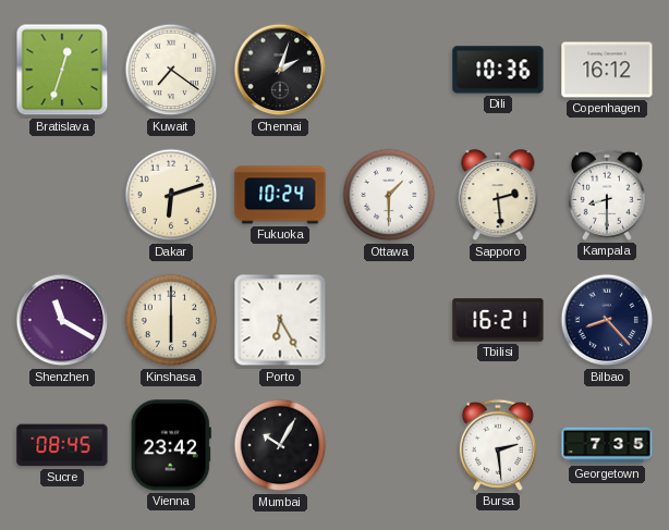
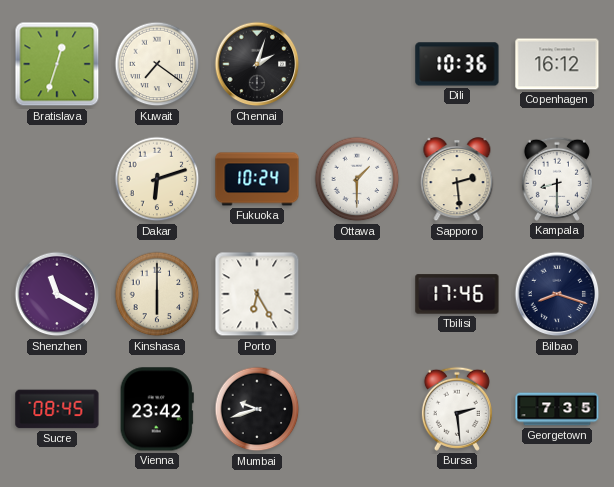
Tbilisi: 16:21 -> 17:46
Bilbao: 8:23 -> 8:18
Mumbai: 10:05 -> 9:42
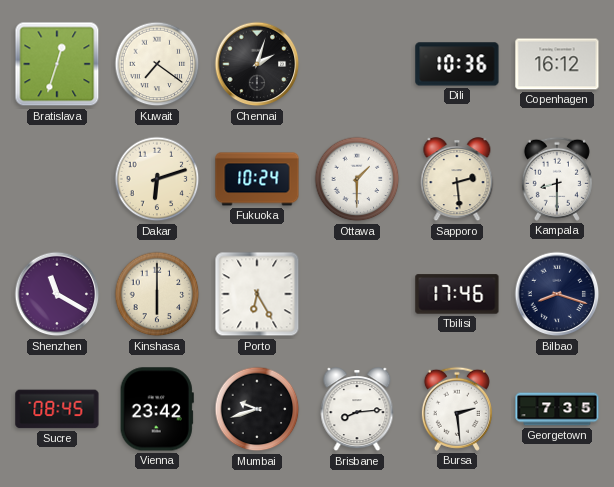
Brisbane: none -> 8:14
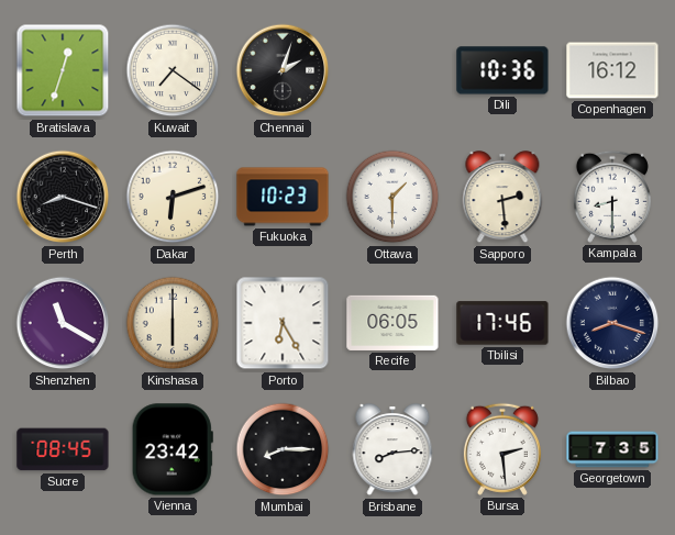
Perth: none -> 8:18
Fukuoka: 10:24 -> 10:23
Recife: none -> 06:05
Mumbai: 9:42 -> 8:15
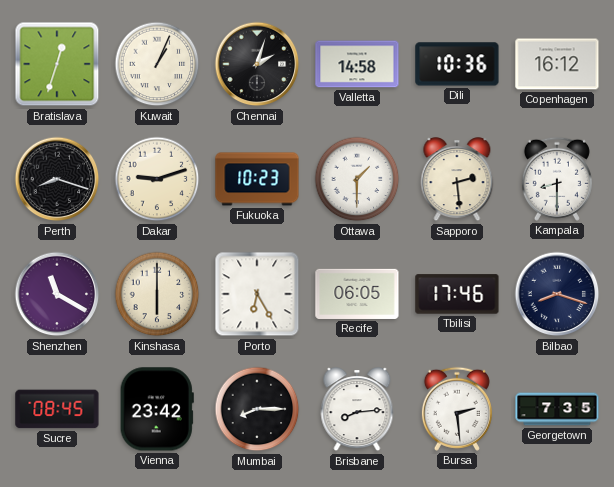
Kuwait: 7:21 -> 1:04
Valletta: none -> 14:58
Dakar: 6:12 -> 9:12
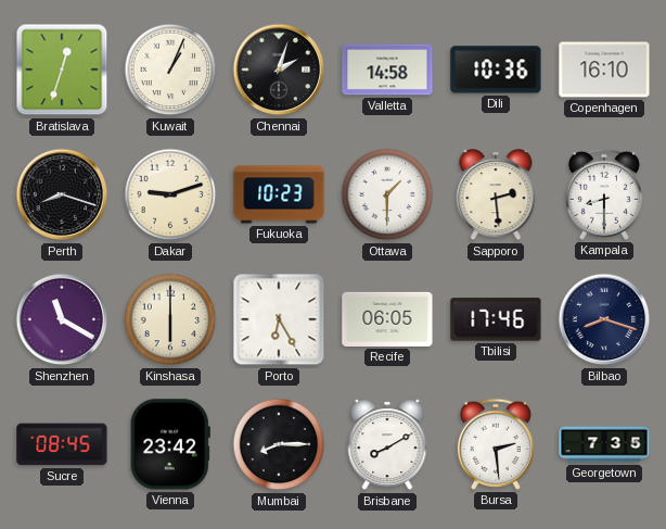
Copenhagen: 16:12 -> 16:10
Brisbane: 8:14 -> 8:10
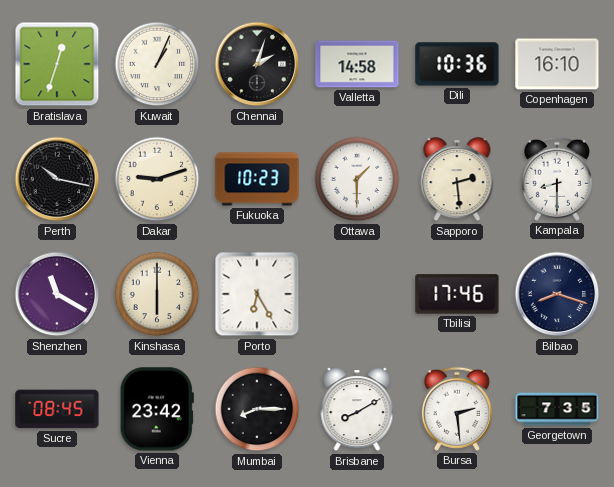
Perth: 8:18 -> 10:17
Recife: 06:05 -> none
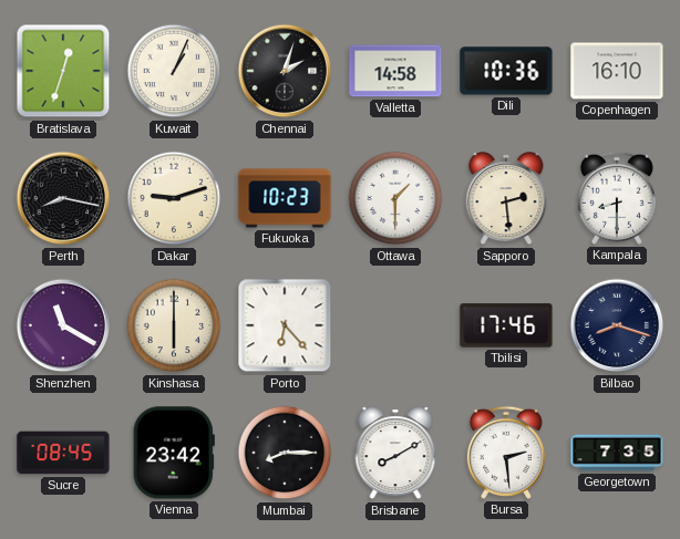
Perth: 10:17 -> 8:17
Porto: 6:25 -> 6:23
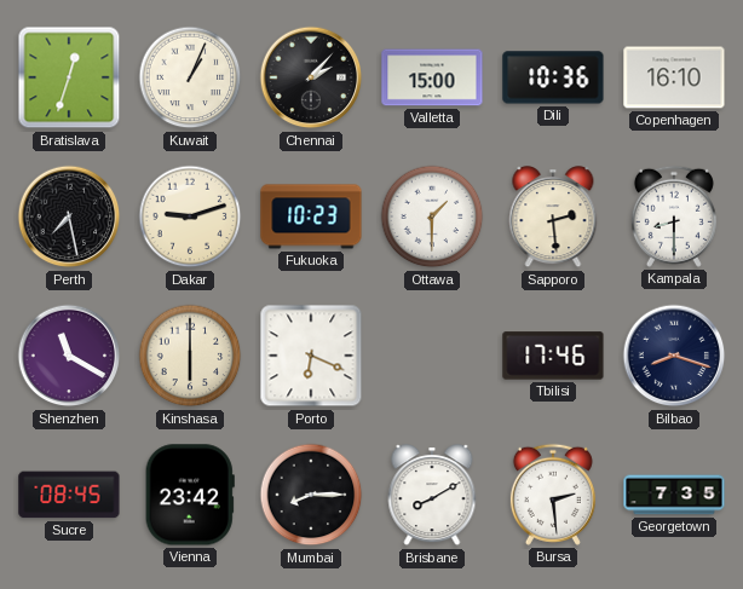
Chennai: 2:03 -> 2:07
Valletta: 14:58 -> 15:00
Perth: 8:17 -> 7:28
Porto: 6:23 -> 6:19
